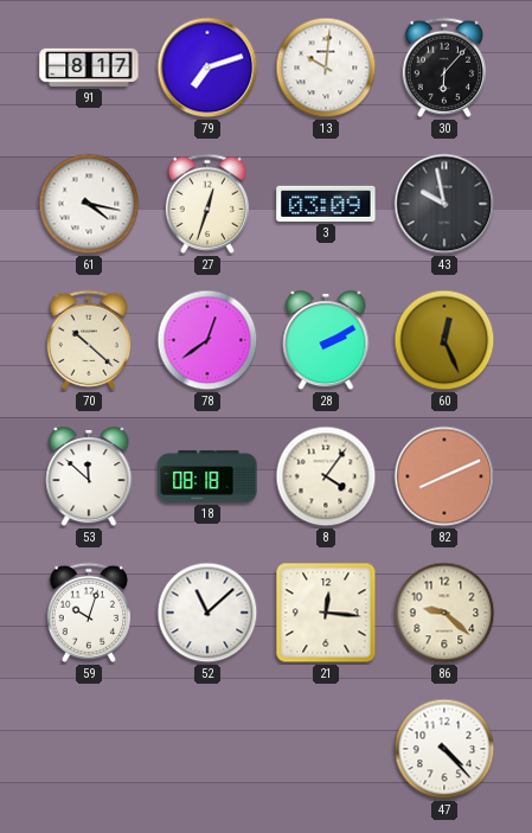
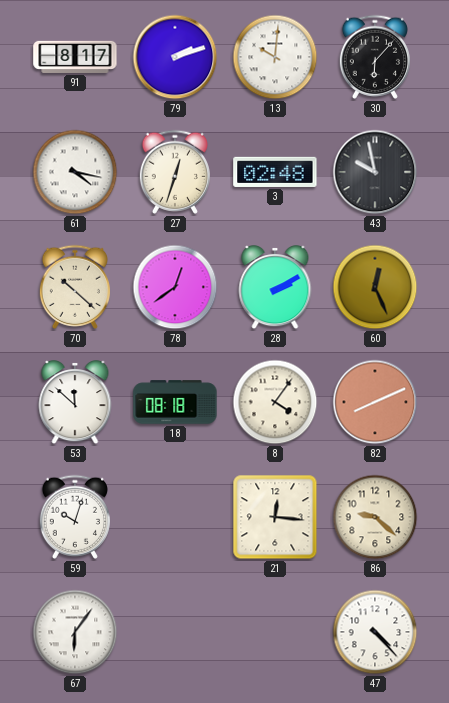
79: 7:12 -> 2:12
3: 03:09 -> 02:48
52: 11:08 -> none
67: none -> 6:06
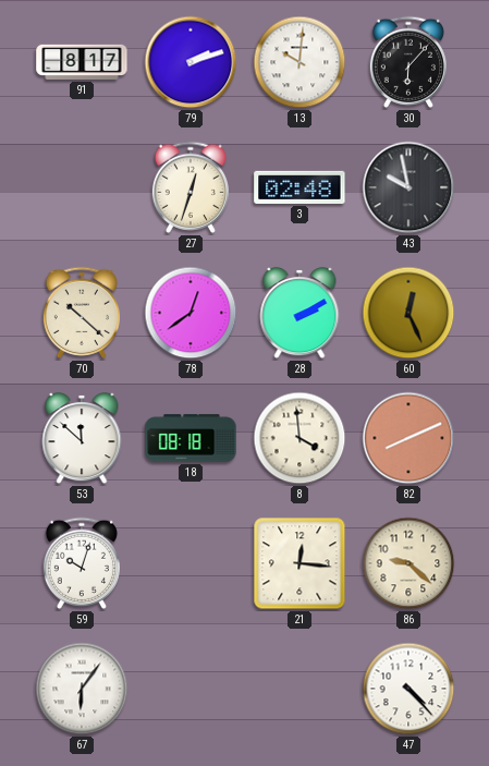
61: 4:17 -> none
8: 4:06 -> 3:59
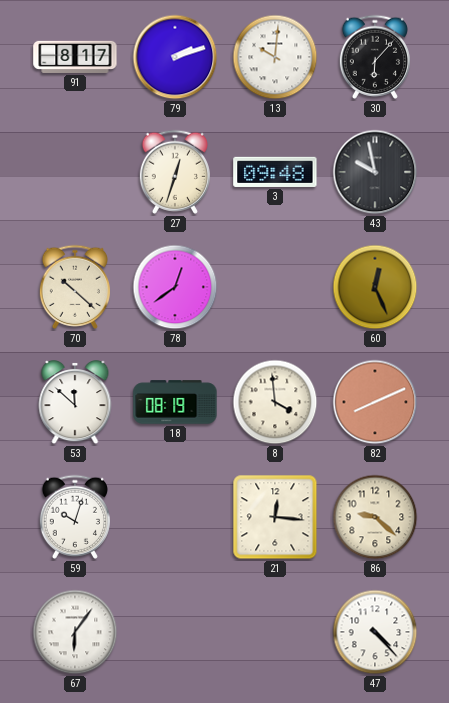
3: 02:48 -> 09:48
28: 2:10 -> none
18: 08:18 -> 08:19
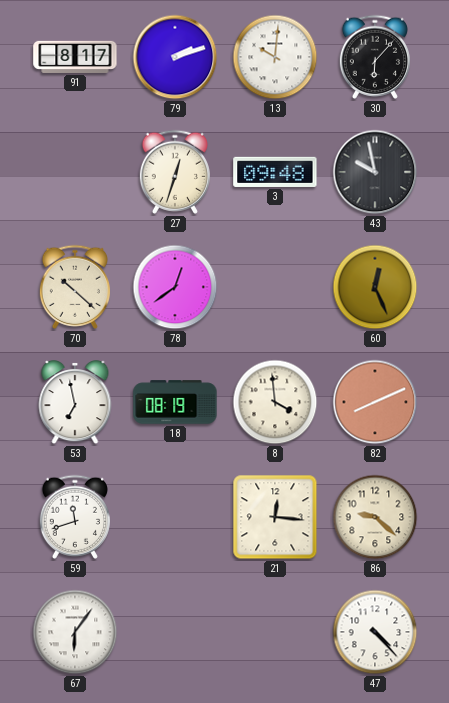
53: 11:52 -> 6:58
59: 10:03 -> 11:42
